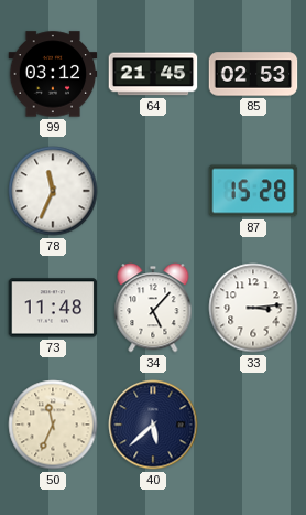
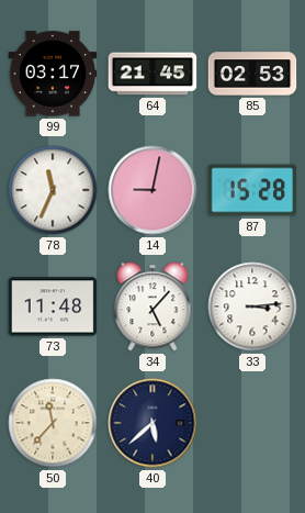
99: 03:12 -> 03:17
14: none -> 9:02
50: 11:34 -> 11:37
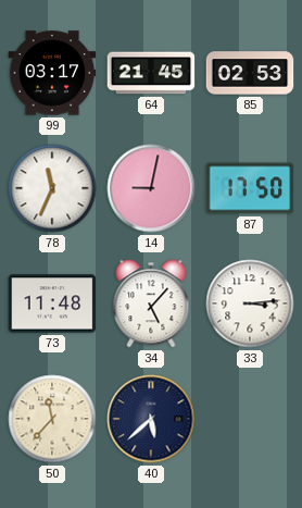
87: 15:28 -> 17:50
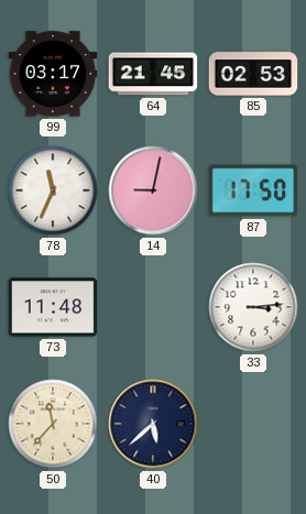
34: 5:07 -> none
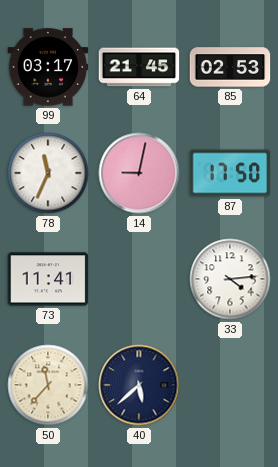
73: 11:48 -> 11:41
33: 3:14 -> 4:14
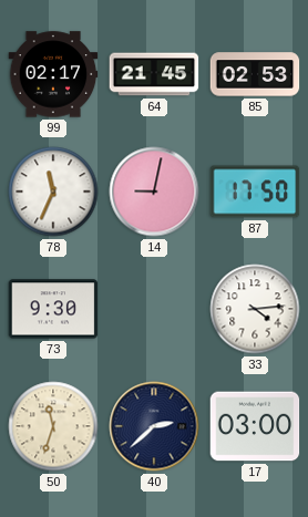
99: 03:17 -> 02:17
73: 11:41 -> 9:30
50: 11:37 -> 11:33
40: 5:38 -> 2:38
17: none -> 03:00
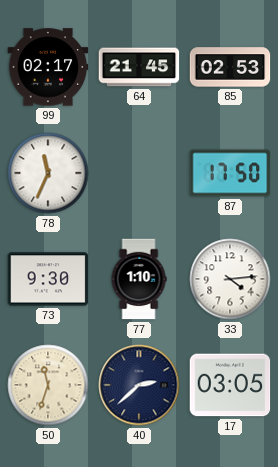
14: 9:02 -> none
77: none -> 1:10
17: 03:00 -> 03:05
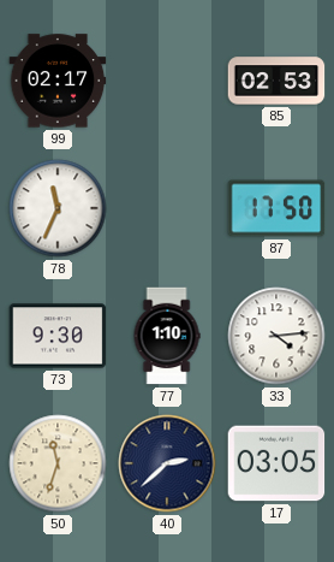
64: 21:45 -> none
